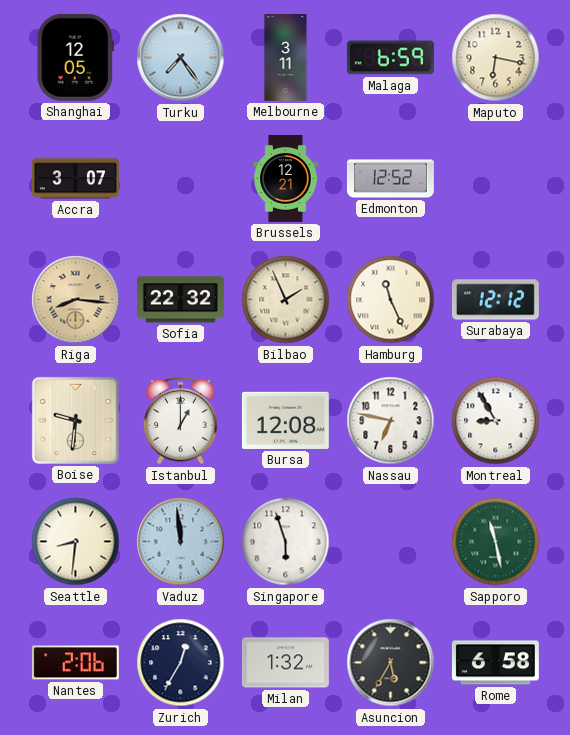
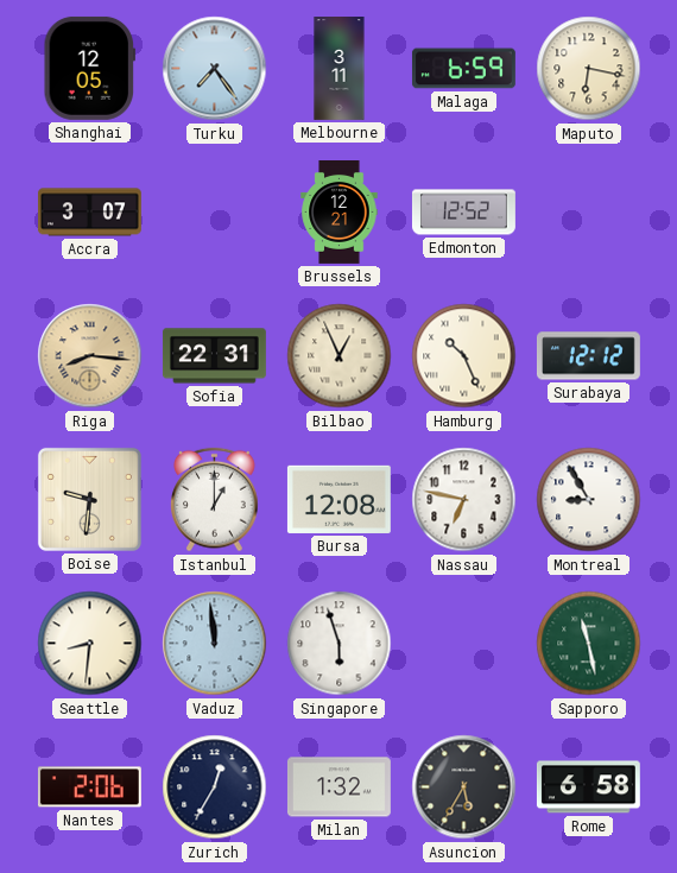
Sofia: 22:32 -> 22:31
Bilbao: 1:56 -> 12:56
Hamburg: 11:26 -> 10:26
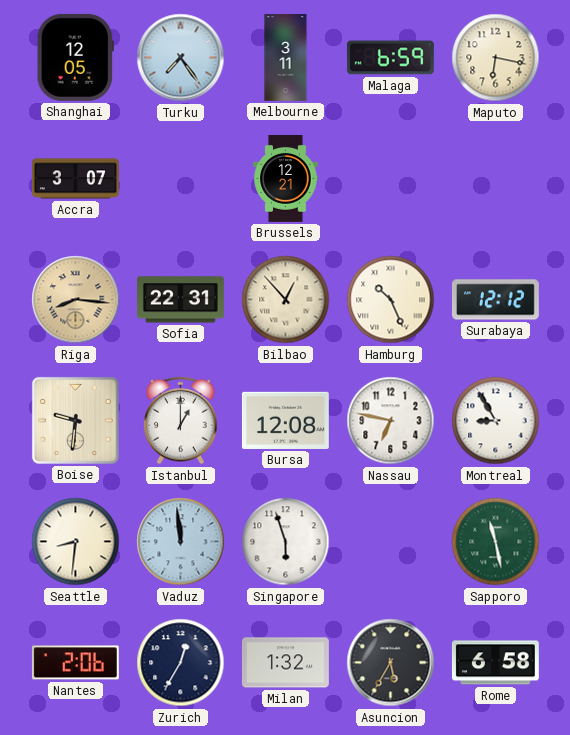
Edmonton: 12:52 -> none
Bilbao: 12:56 -> 12:53
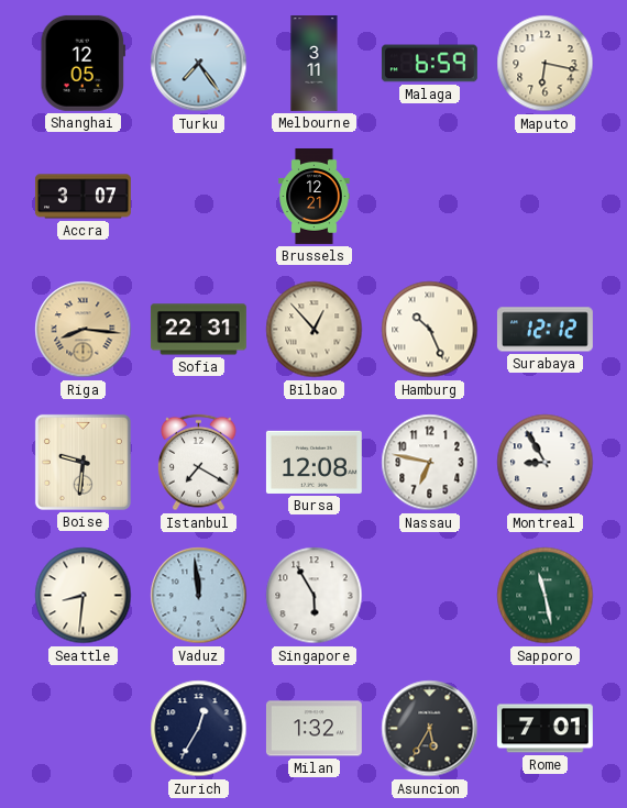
Istanbul: 1:00 -> 7:20
Singapore: 5:57 -> 5:55
Nantes: 2:06 -> none
Rome: 6:58 -> 7:01
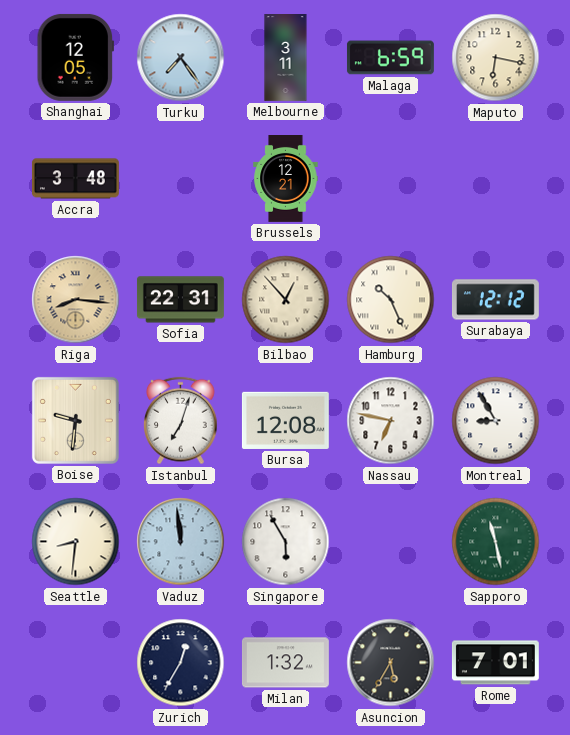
Accra: 3:07 -> 3:48
Istanbul: 7:20 -> 7:03
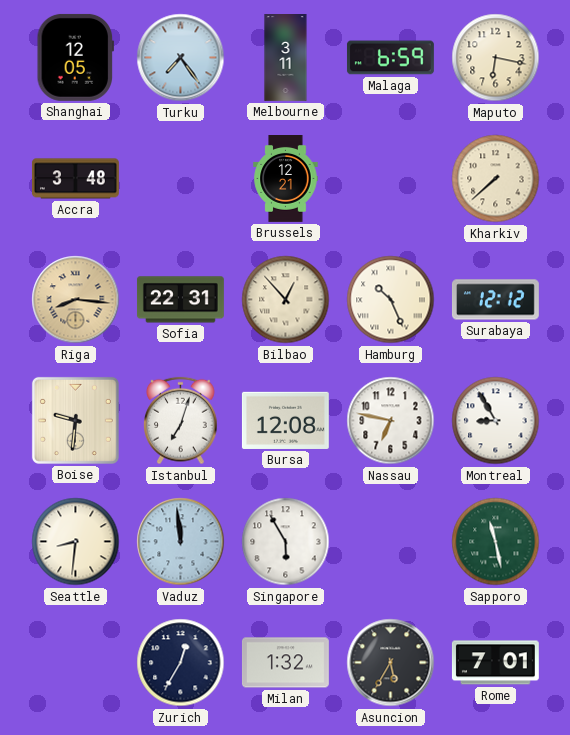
Kharkiv: none -> 7:38
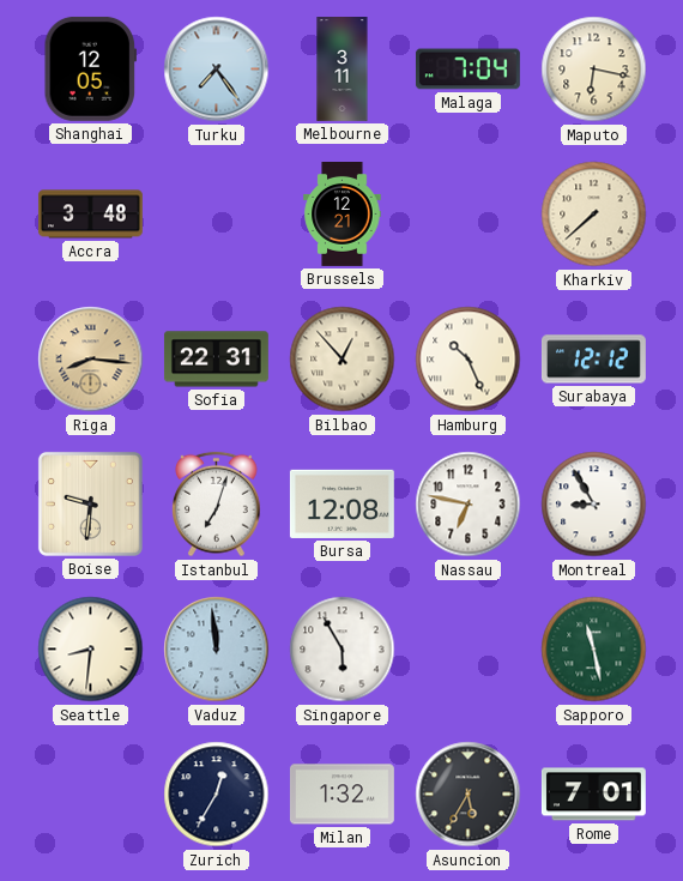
Malaga: 6:59 -> 7:04
